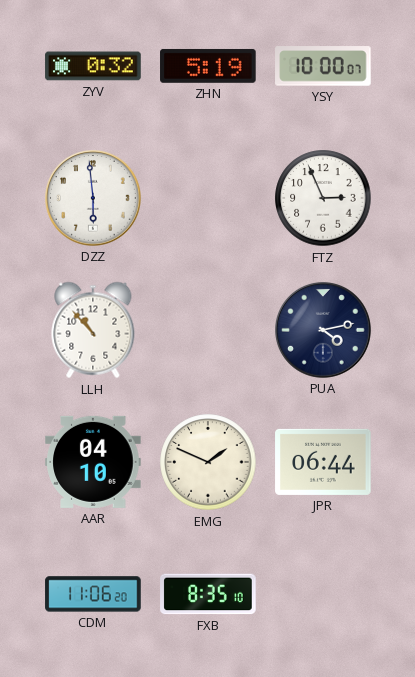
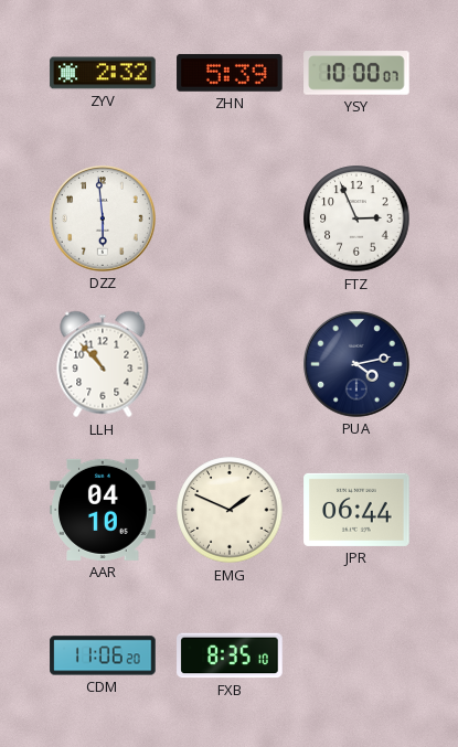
ZYV: 0:32 -> 2:32
ZHN: 5:19 -> 5:39
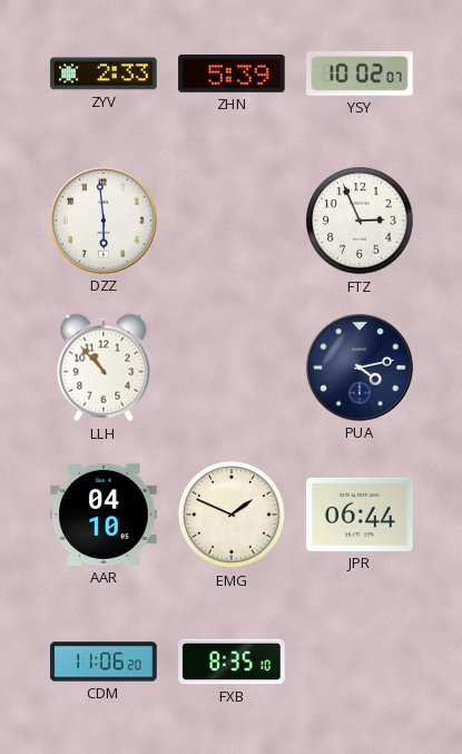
ZYV: 2:32 -> 2:33
YSY: 10:00 -> 10:02
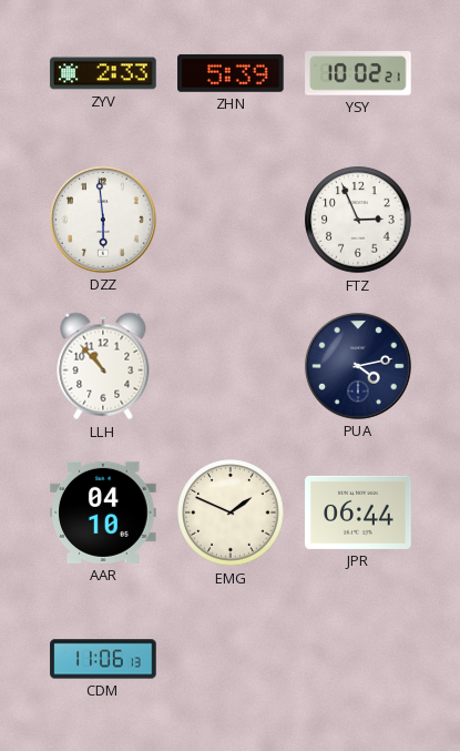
YSY: 10:02:07 -> 10:02:21
CDM: 11:06:20 -> 11:06:13
FXB: 8:35 -> none
